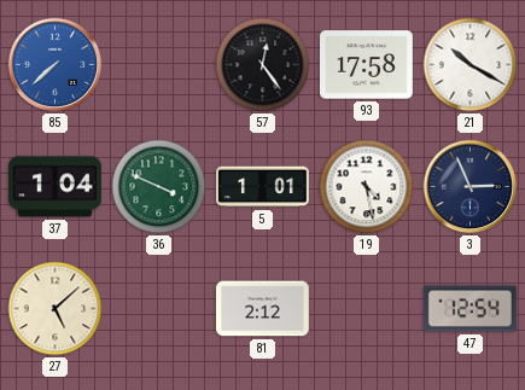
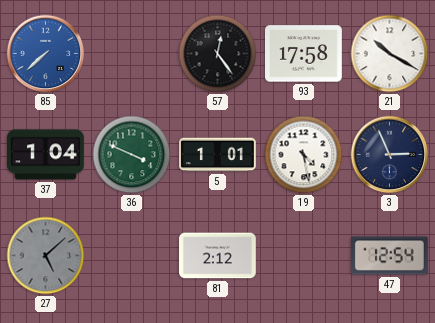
27 dial: cream -> grey
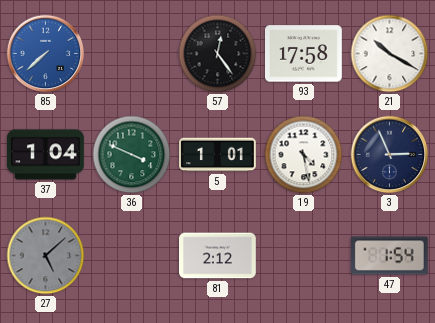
47: 12:54 -> 1:54
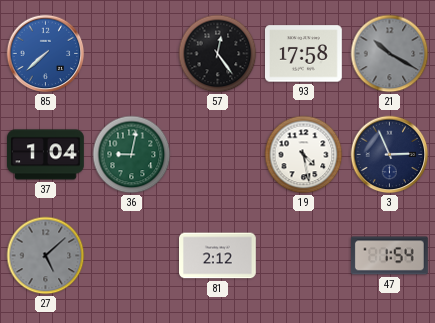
21 dial: white -> grey
36: 3:49 -> 9:02
5: 1:01 -> none
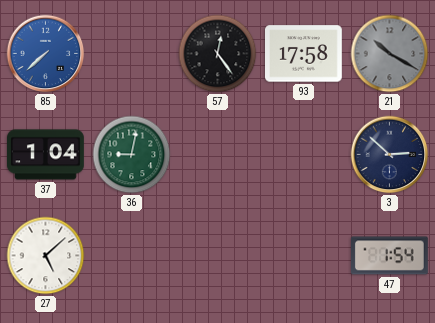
19: 4:28 -> none
3: 2:56 -> 2:52
27 dial: grey -> white
81: 2:12 -> none
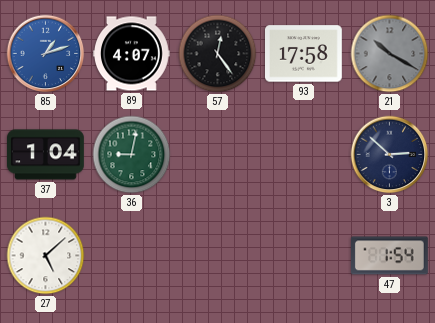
85: 7:38 -> 1:12
89: none -> 4:07
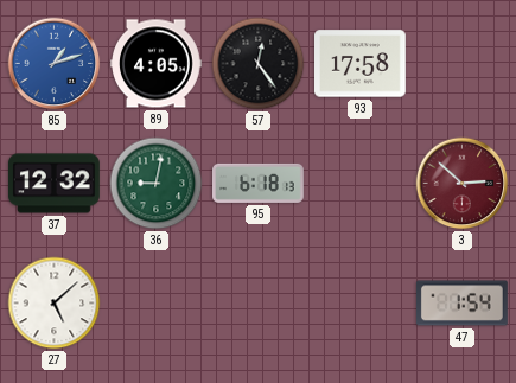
89: 4:07 -> 4:05
21: 10:20 -> none
37: 1:04 -> 12:32
95: none -> 6:18
3 dial: navy -> burgundy
